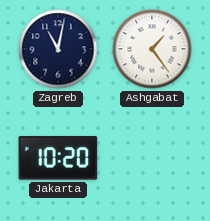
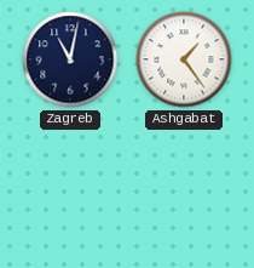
Jakarta: 10:20 -> none
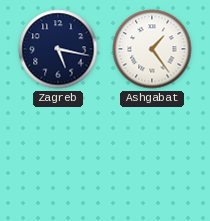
Zagreb: 11:02 -> 5:17
